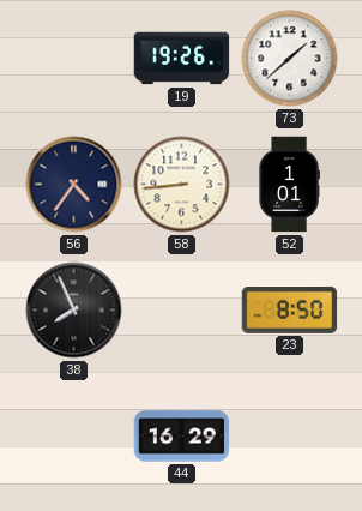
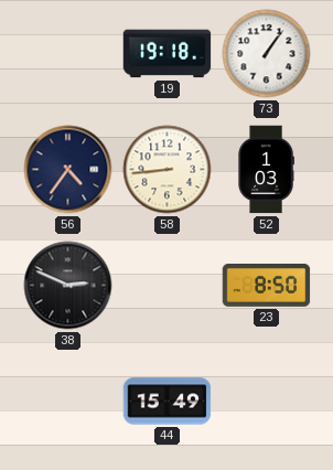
19: 19:26 -> 19:18
73: 1:38 -> 1:06
52: 1:01 -> 1:03
38: 7:56 -> 2:49
44: 16:29 -> 15:49
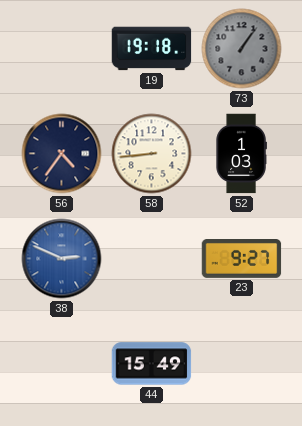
73 dial: white -> grey
38 dial: black -> blue
23: 8:50 -> 9:27
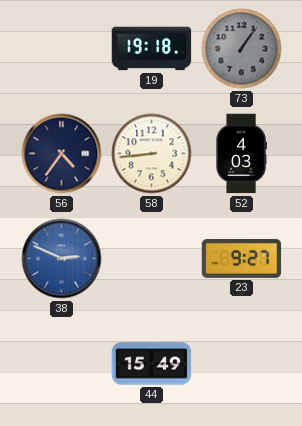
52: 1:03 -> 4:03
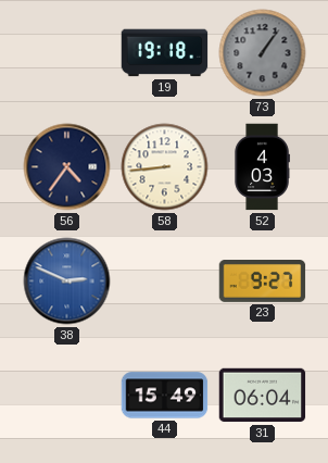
31: none -> 06:04
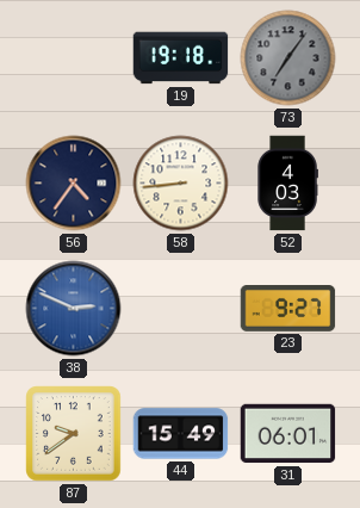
73: 1:06 -> 7:06
87: none -> 9:39
31: 06:04 -> 06:01
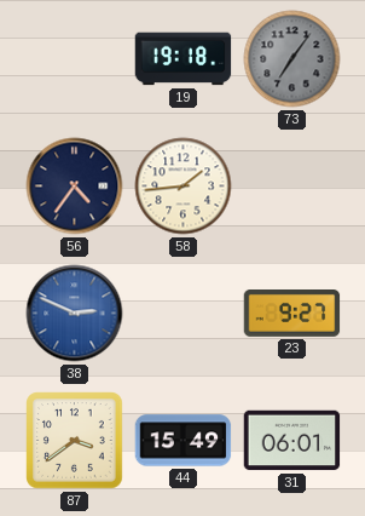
58: 8:44 -> 1:44
52: 4:03 -> none
87: 9:39 -> 3:39
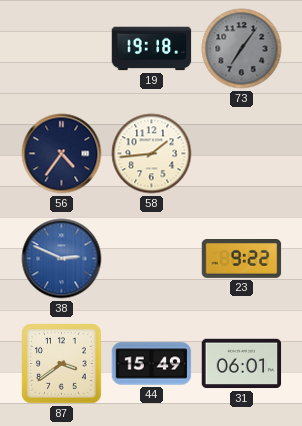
23: 9:27 -> 9:22
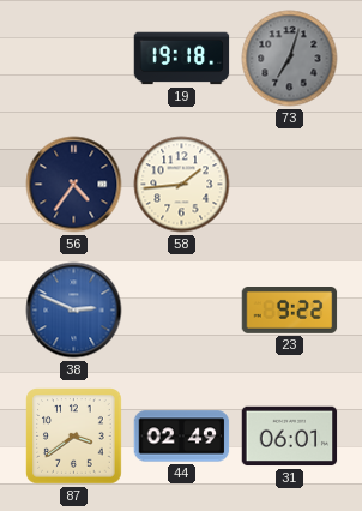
73: 7:06 -> 7:03
44: 15:49 -> 02:49
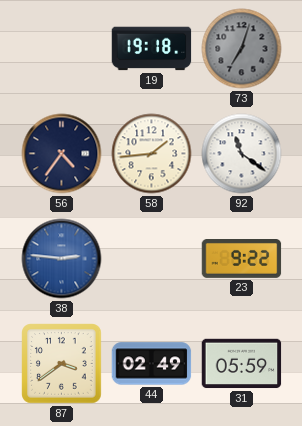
92: none -> 11:21
38: 2:49 -> 2:46
31: 06:01 -> 05:59
